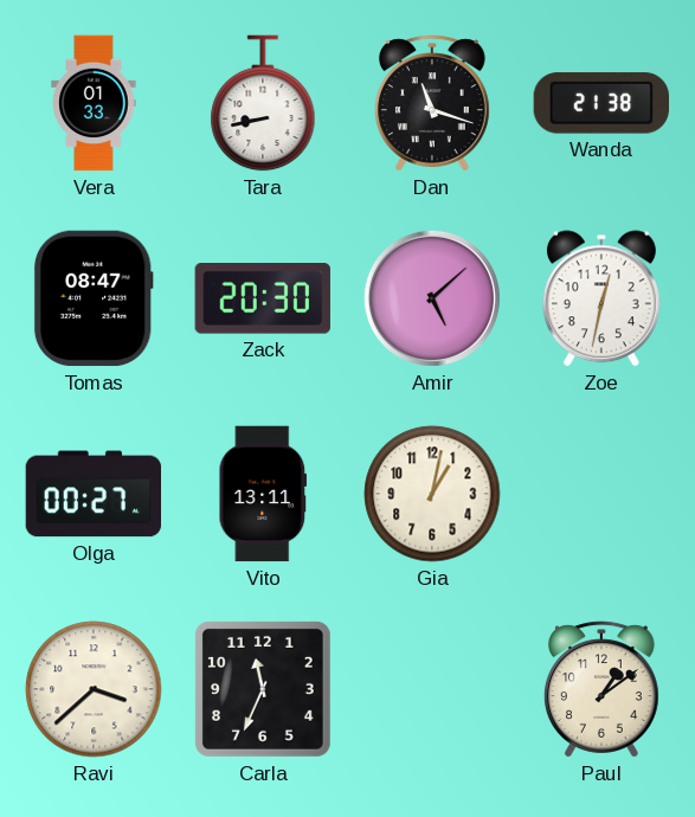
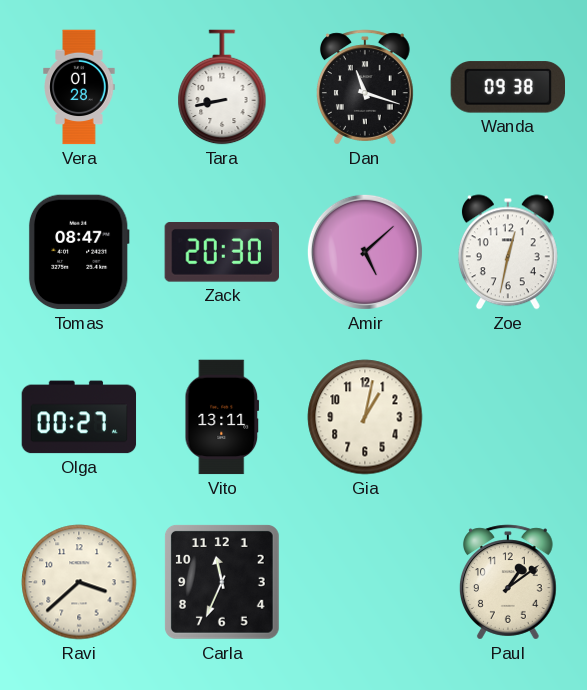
Vera: 01:33 -> 01:28
Wanda: 21:38 -> 09:38
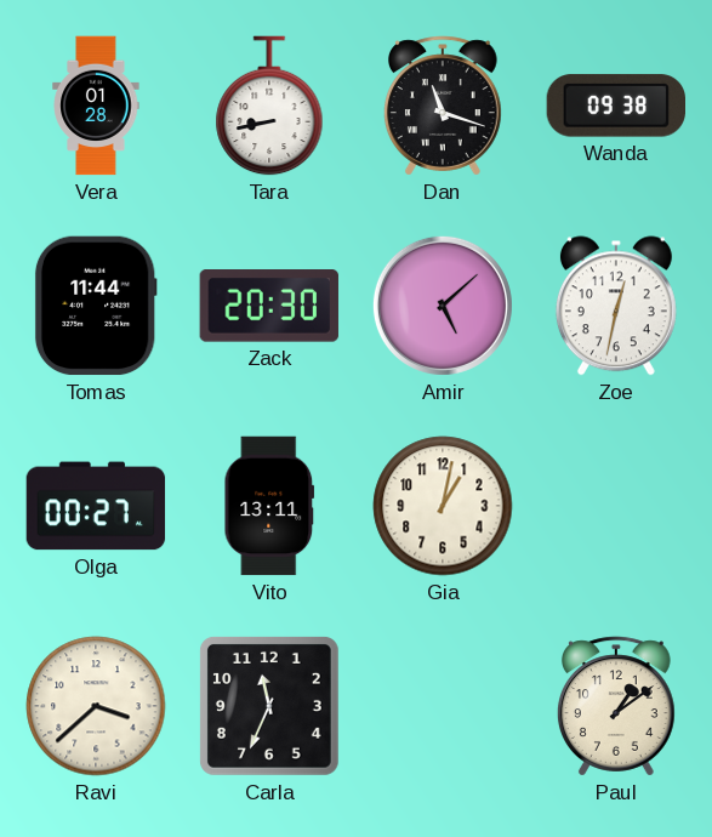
Tomas: 08:47 -> 11:44
